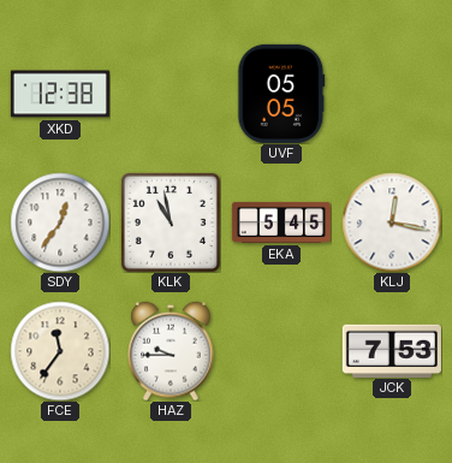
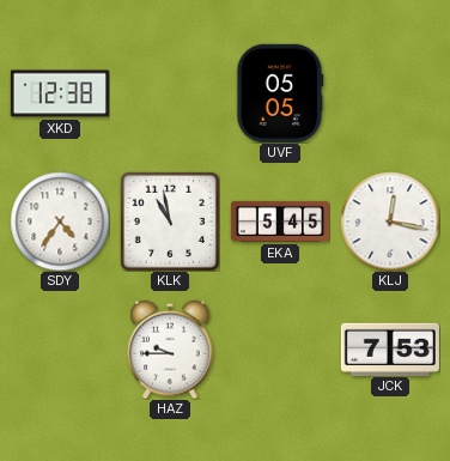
SDY: 12:36 -> 4:36
FCE: 11:36 -> none
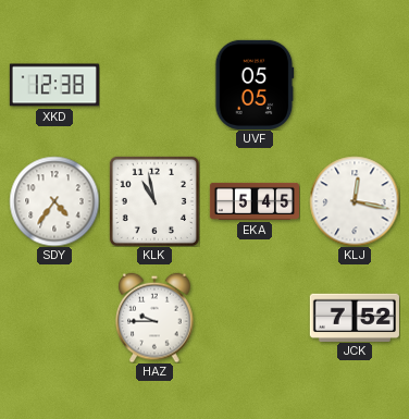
JCK: 7:53 -> 7:52
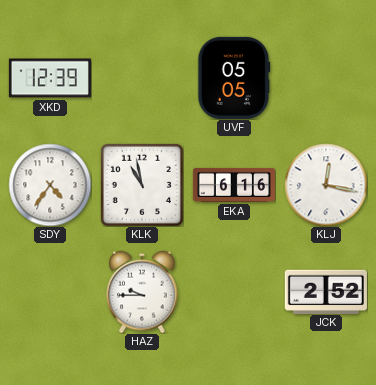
XKD: 12:38 -> 12:39
EKA: 5:45 -> 6:16
JCK: 7:52 -> 2:52
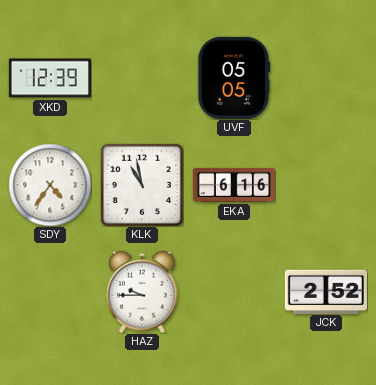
KLJ: 12:17 -> none
